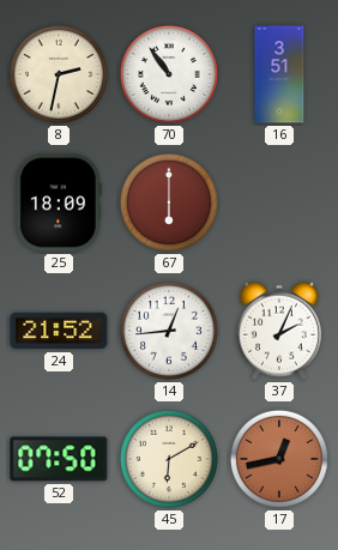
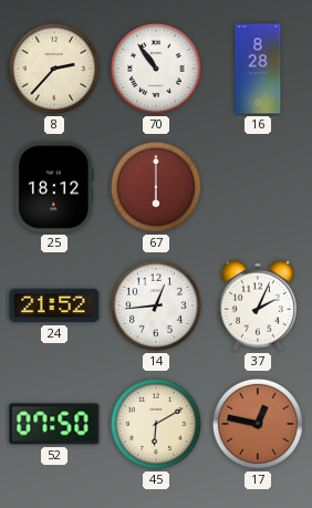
8: 2:32 -> 2:37
16: 3:51 -> 8:28
25: 18:09 -> 18:12
17: 12:43 -> 12:47
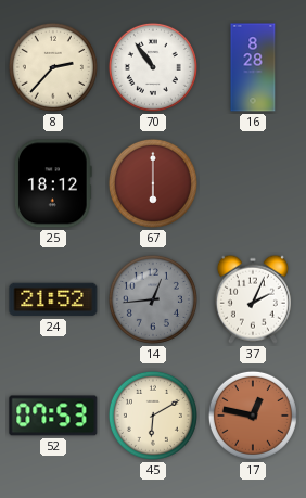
14 dial: white -> grey
52: 07:50 -> 07:53
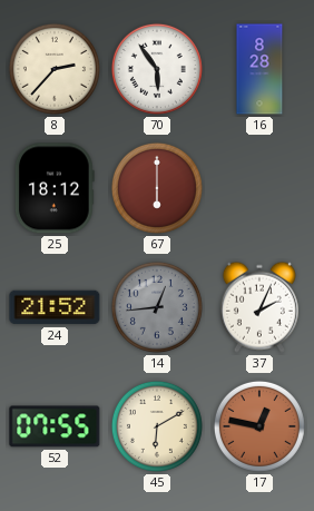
70: 10:54 -> 5:54
52: 07:53 -> 07:55
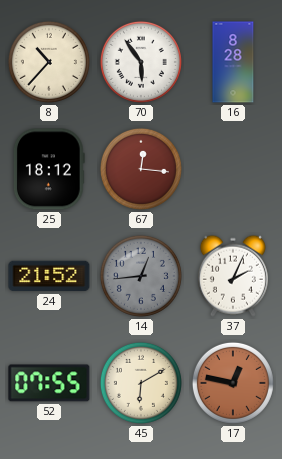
8: 2:37 -> 10:37
67: 6:00 -> 12:16
